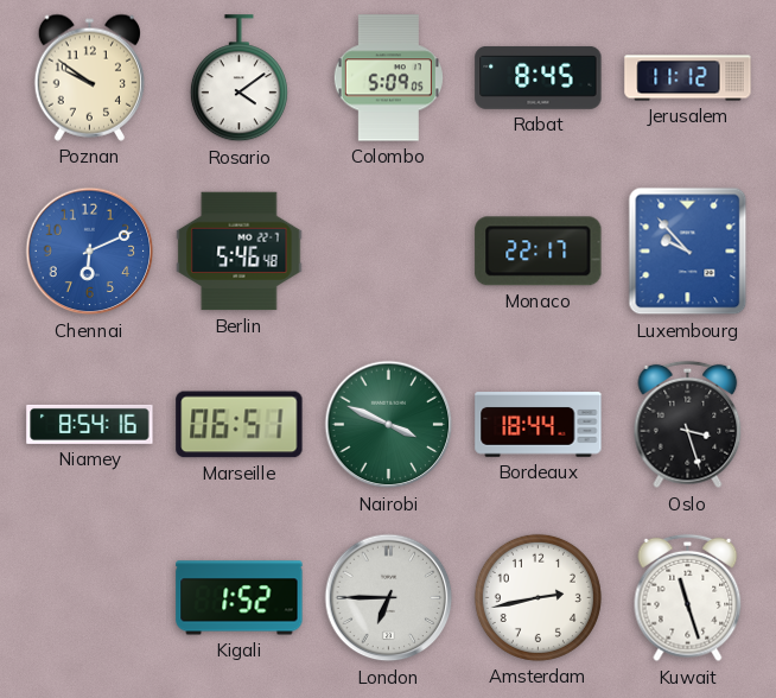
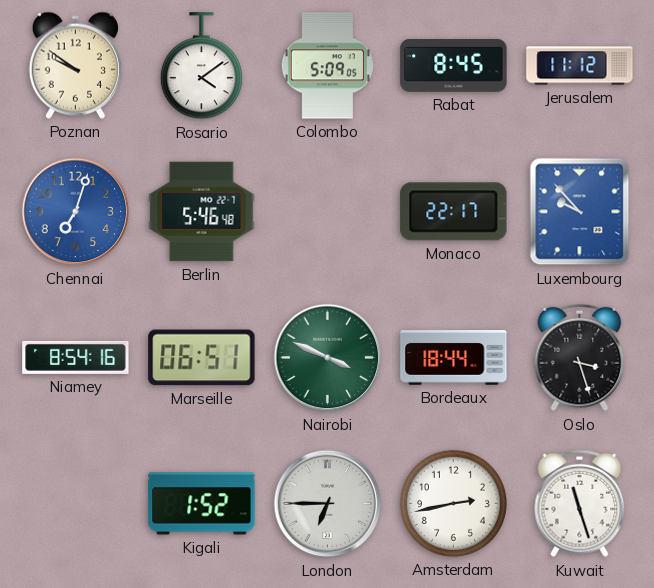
Chennai: 6:11 -> 7:03
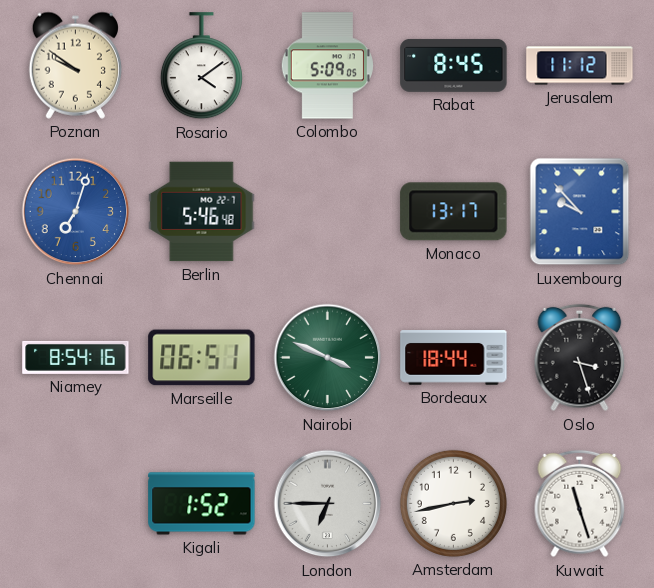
Monaco: 22:17 -> 13:17
